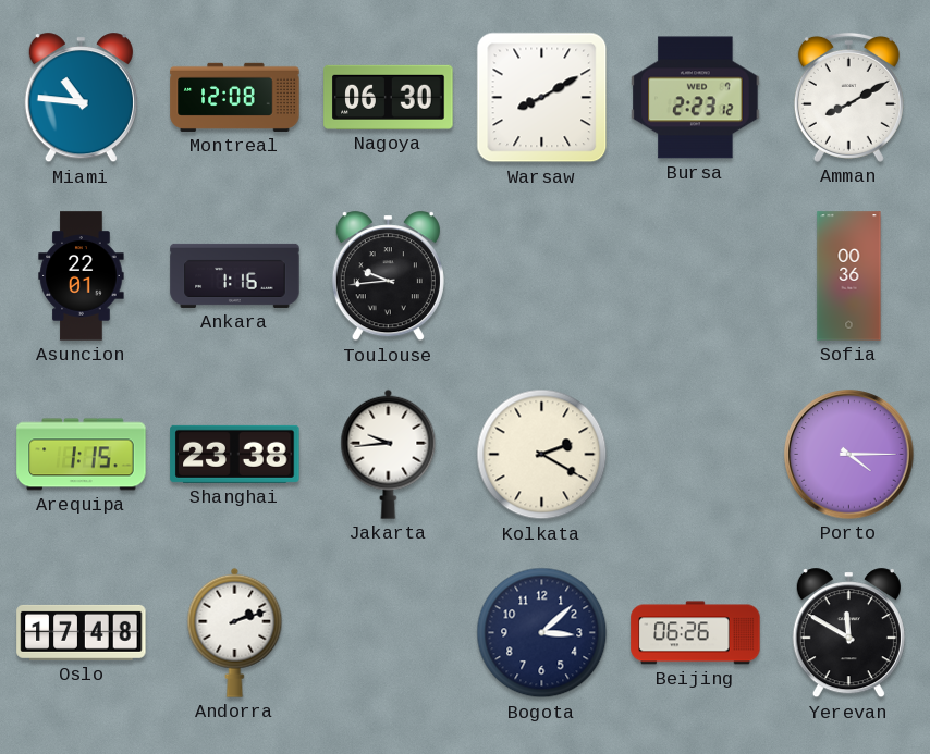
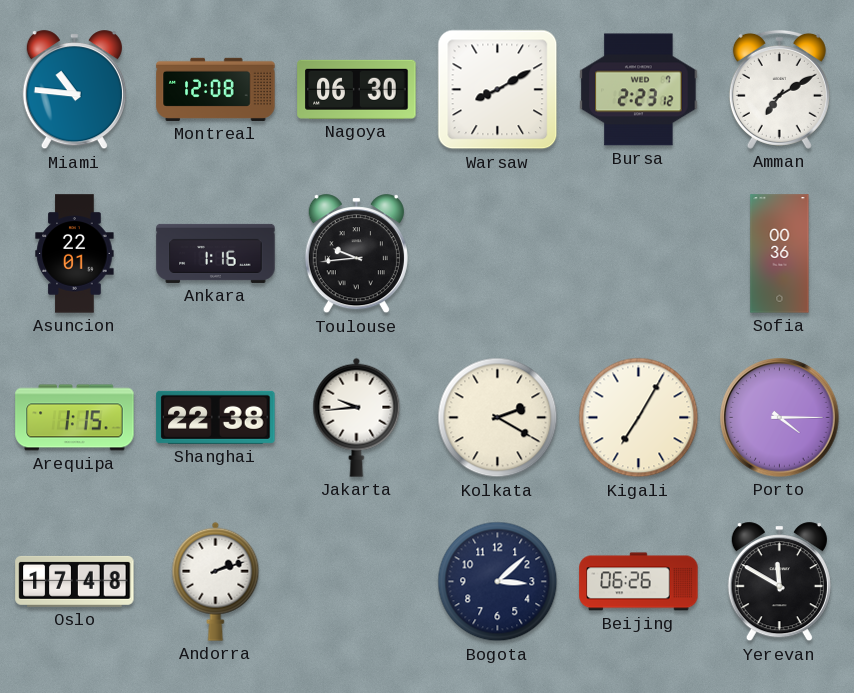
Amman: 8:10 -> 7:10
Shanghai: 23:38 -> 22:38
Kigali: none -> 7:05
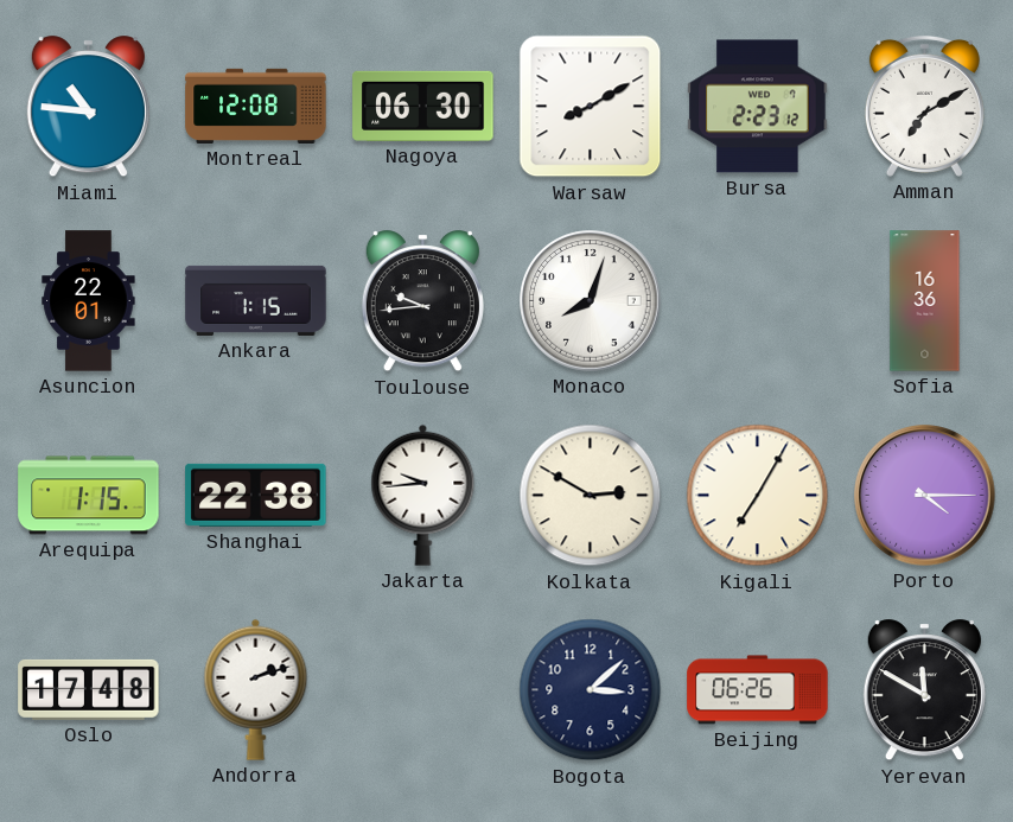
Ankara: 1:16 -> 1:15
Monaco: none -> 8:03
Sofia: 00:36 -> 16:36
Kolkata: 2:20 -> 2:50
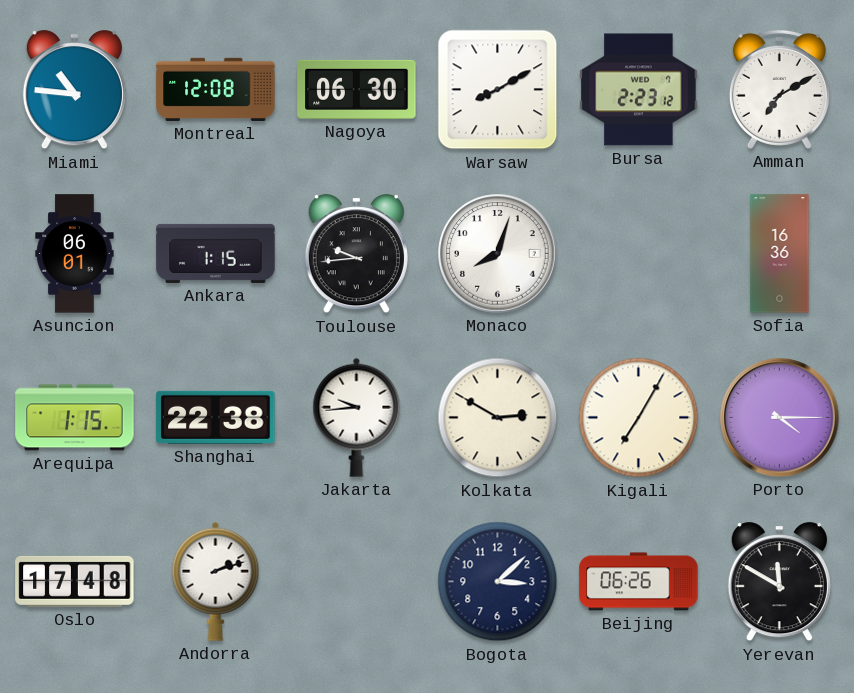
Asuncion: 22:01 -> 06:01
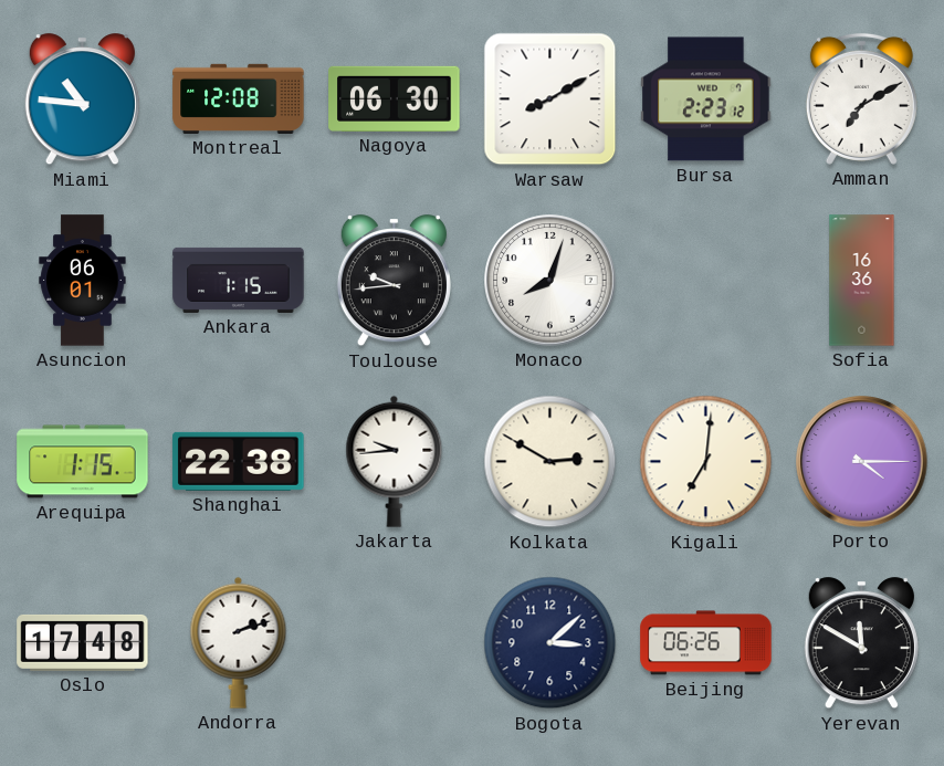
Kigali: 7:05 -> 7:01
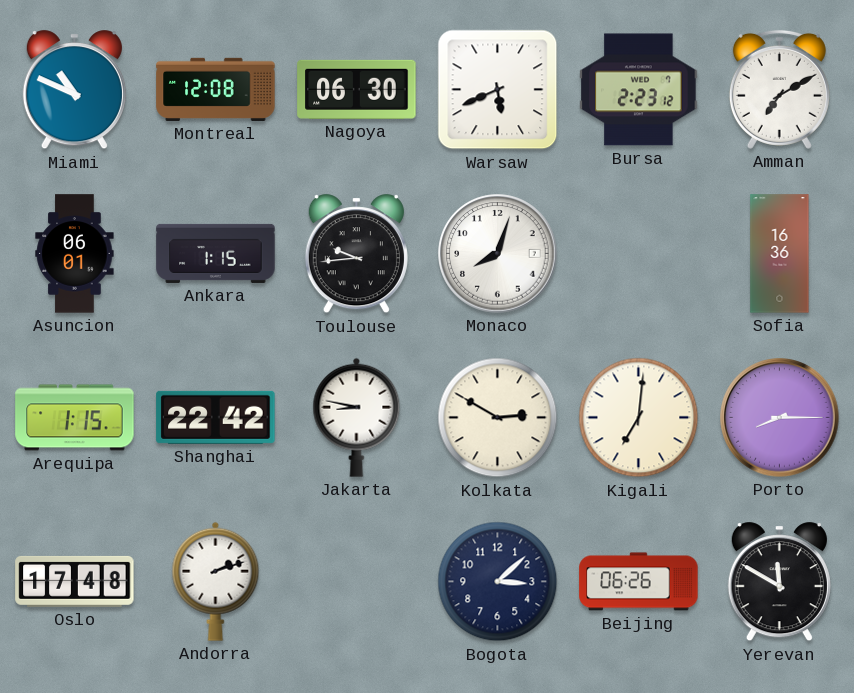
Miami: 10:46 -> 10:49
Warsaw: 8:10 -> 5:41
Shanghai: 22:38 -> 22:42
Jakarta: 9:44 -> 8:47
Porto: 4:15 -> 8:15
